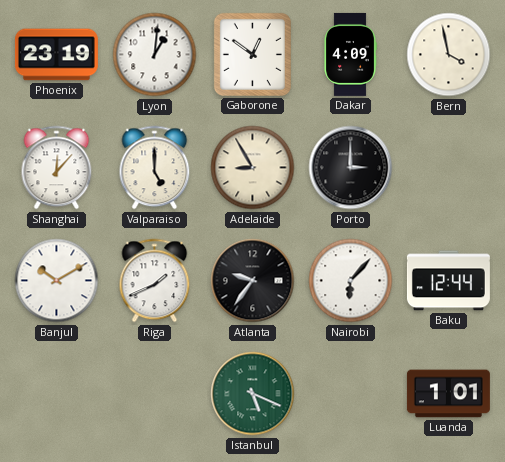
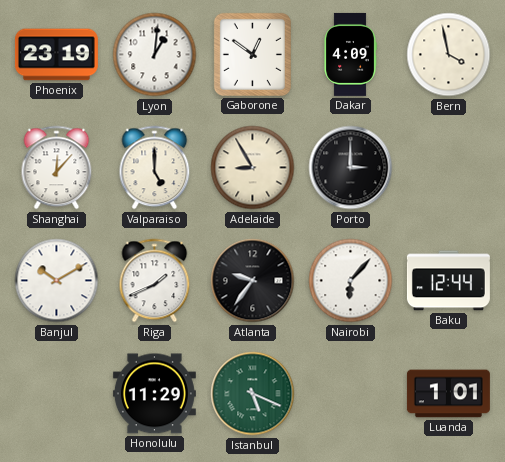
Honolulu: none -> 11:29
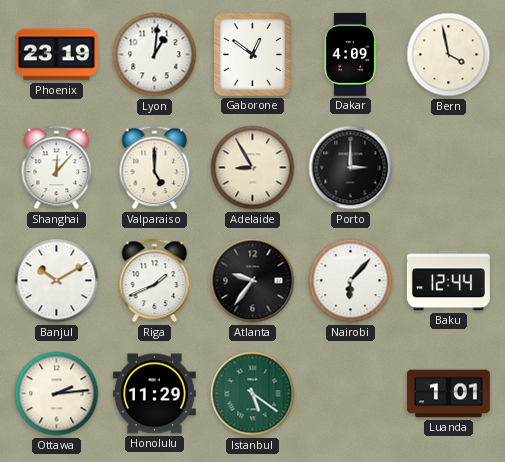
Ottawa: none -> 2:14
Istanbul: 5:19 -> 5:21
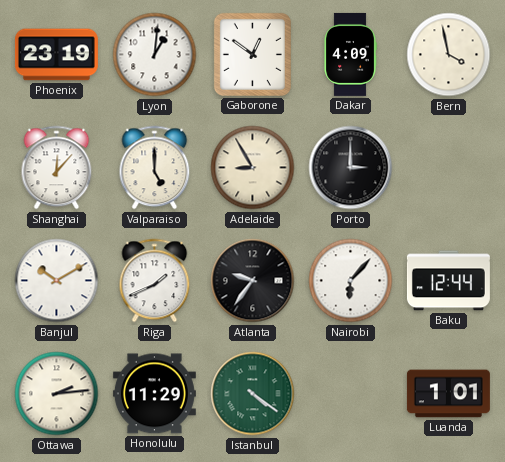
Istanbul: 5:21 -> 4:21
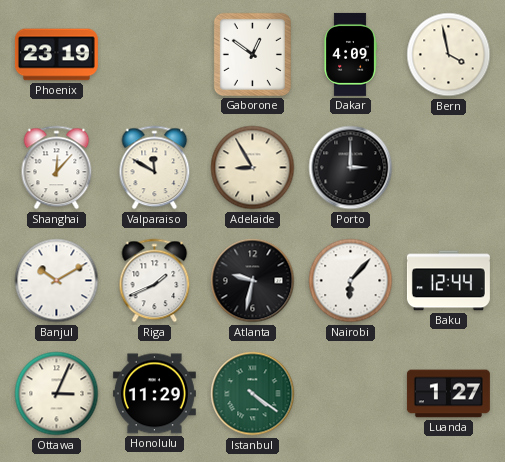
Lyon: 1:01 -> none
Valparaiso: 5:00 -> 11:50
Atlanta: 9:36 -> 9:32
Ottawa: 2:14 -> 3:04
Luanda: 1:01 -> 1:27
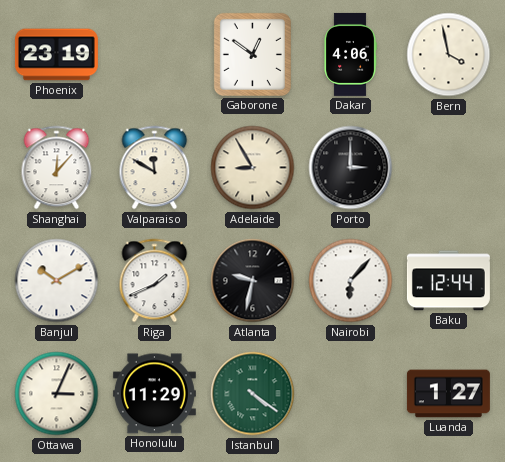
Dakar: 4:09 -> 4:06
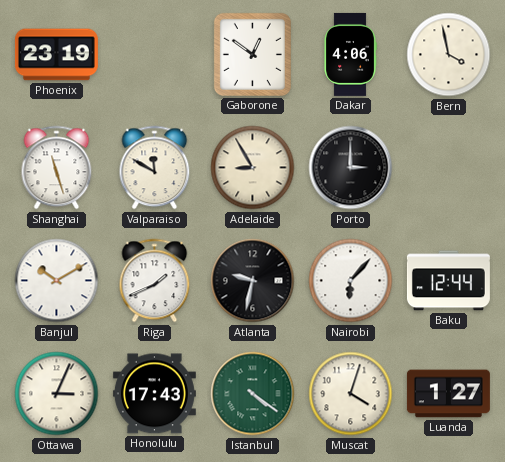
Shanghai: 12:07 -> 11:27
Honolulu: 11:29 -> 17:43
Muscat: none -> 4:03
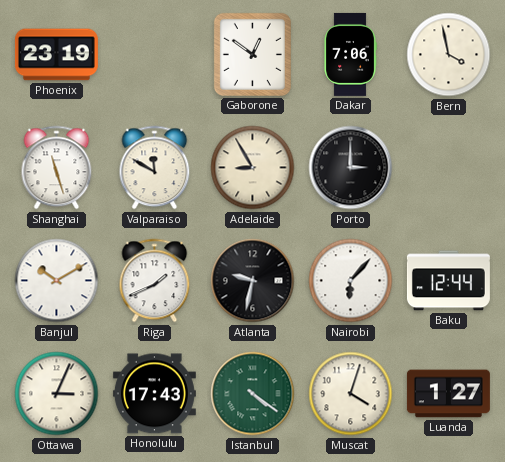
Dakar: 4:06 -> 7:06
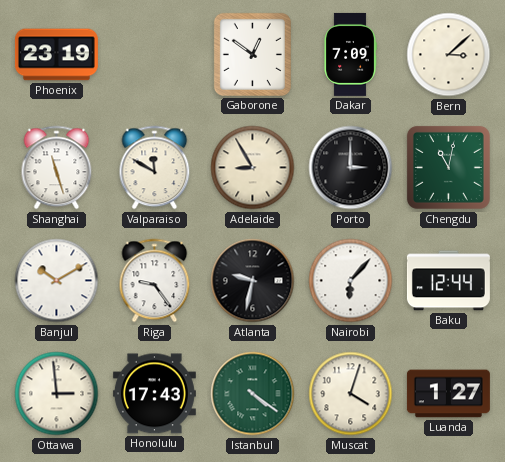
Dakar: 7:06 -> 7:09
Bern: 3:58 -> 3:08
Chengdu: none -> 11:02
Riga: 1:41 -> 9:24
Ottawa: 3:04 -> 2:59
